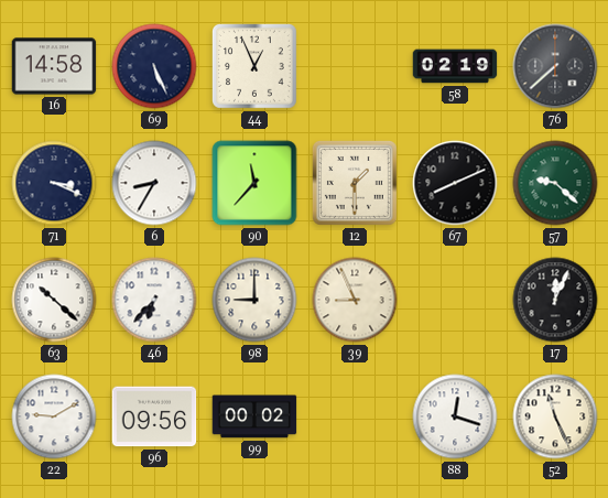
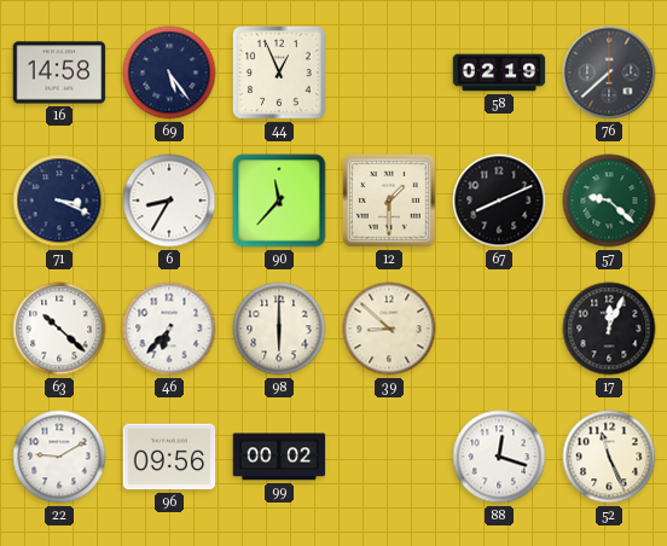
69: 5:26 -> 5:24
98: 9:00 -> 6:00
39: 8:56 -> 8:52
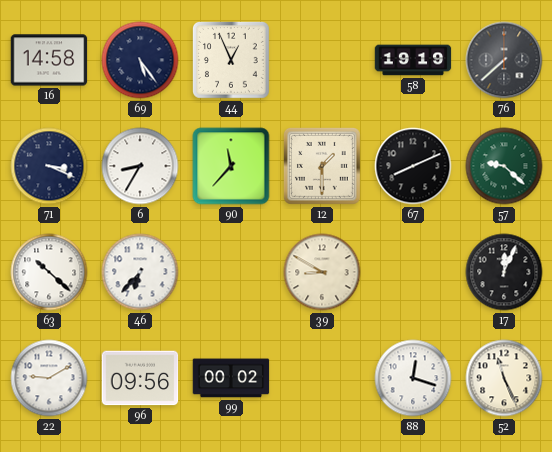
58: 02:19 -> 19:19
98: 6:00 -> none
39: 8:52 -> 8:50
